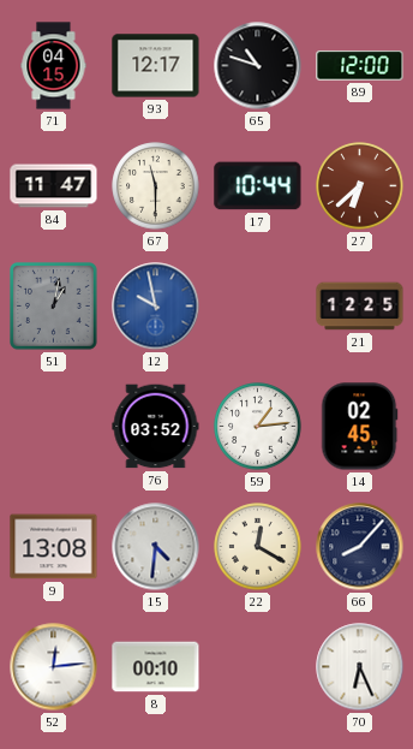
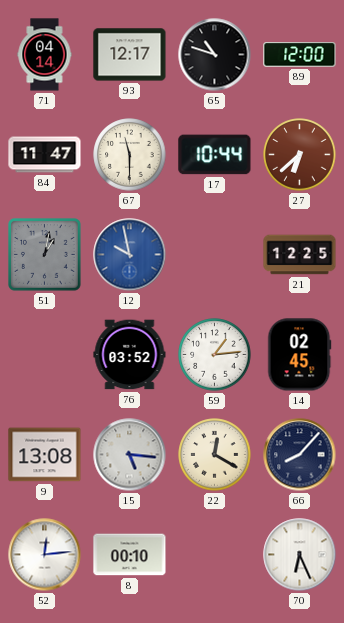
71: 04:15 -> 04:14
15: 4:31 -> 5:16
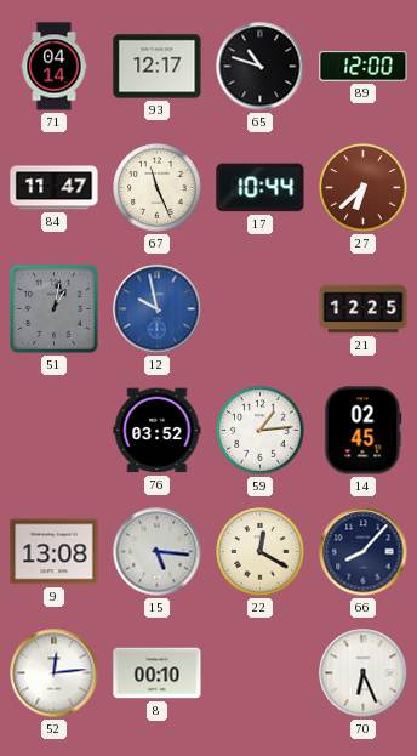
67: 11:30 -> 11:26
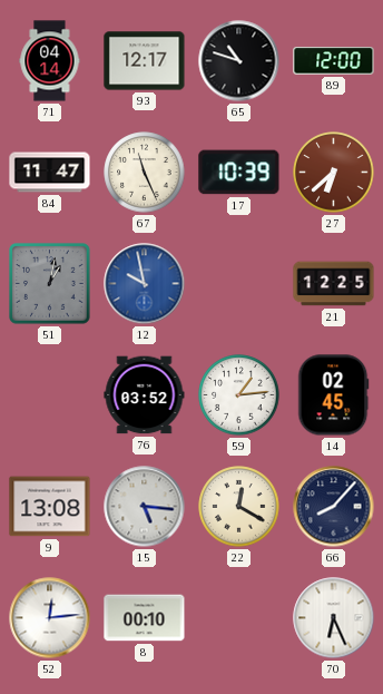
17: 10:44 -> 10:39
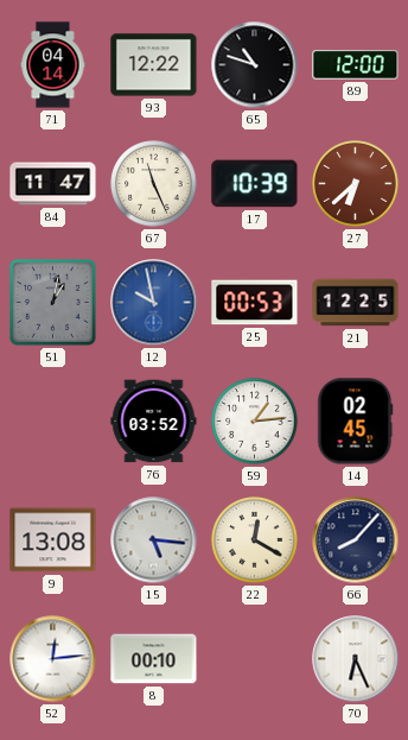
93: 12:17 -> 12:22
25: none -> 00:53
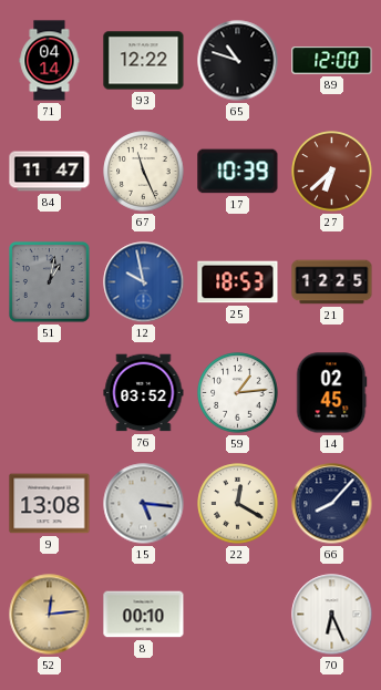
25: 00:53 -> 18:53
52 dial: white -> champagne
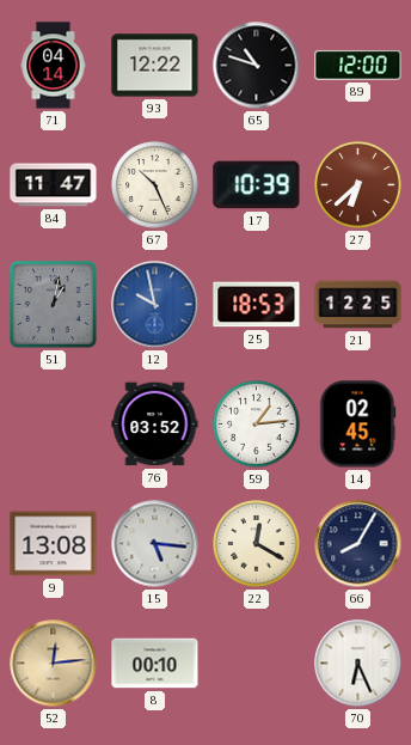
67: 11:26 -> 10:26
66: 8:07 -> 8:05
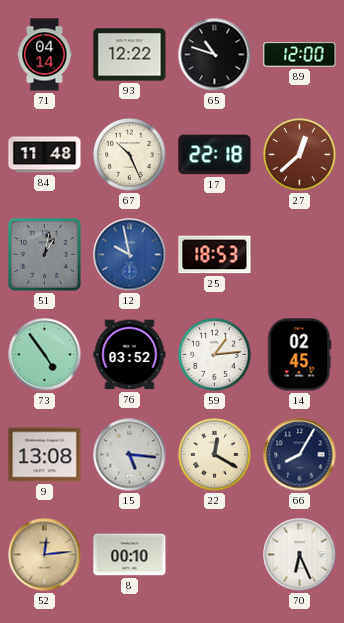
84: 11:47 -> 11:48
17: 10:39 -> 22:18
27: 6:38 -> 12:38
21: 12:25 -> none
73: none -> 4:54
